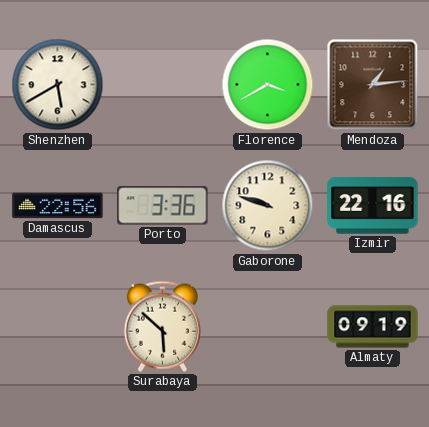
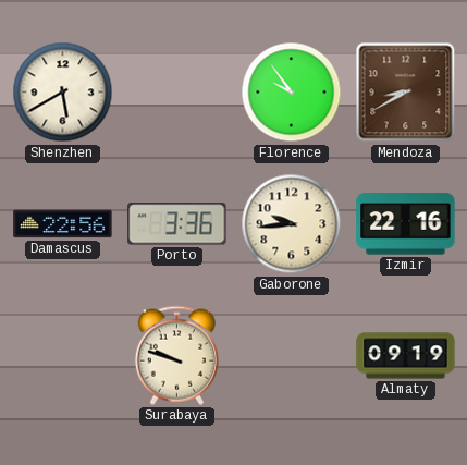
Florence: 3:40 -> 9:54
Mendoza: 1:14 -> 8:40
Gaborone: 9:48 -> 9:44
Surabaya: 5:52 -> 9:48
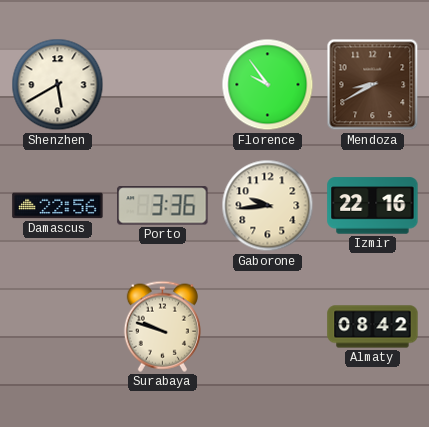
Almaty: 09:19 -> 08:42
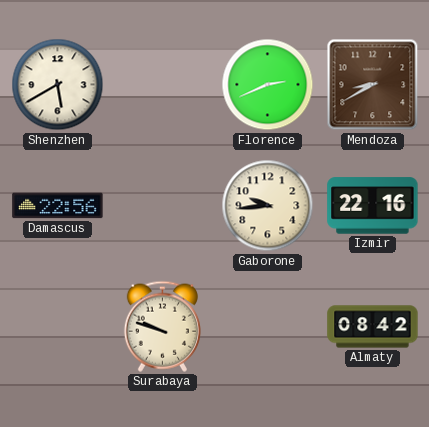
Florence: 9:54 -> 2:41
Porto: 3:36 -> none
